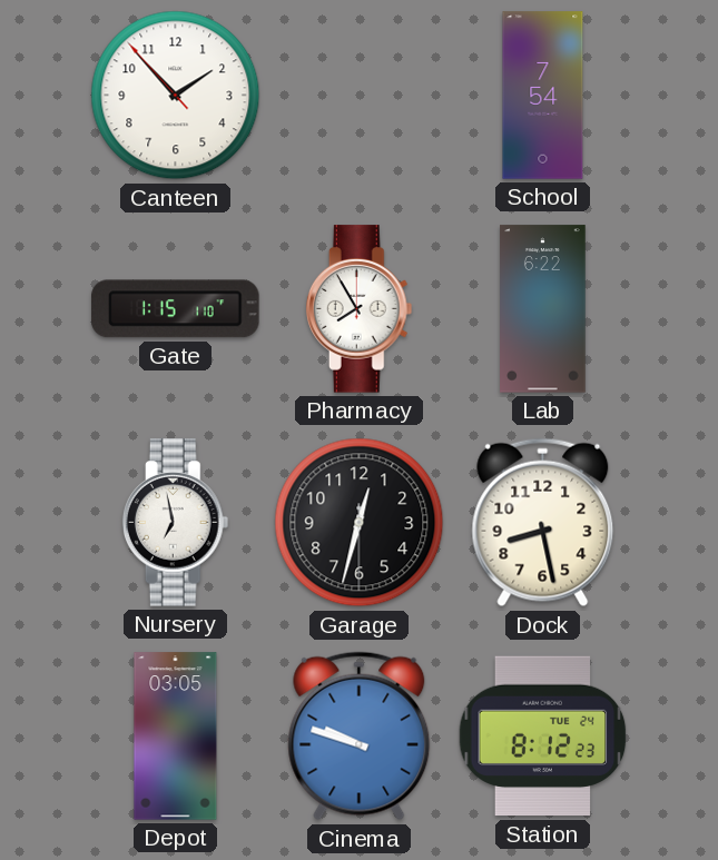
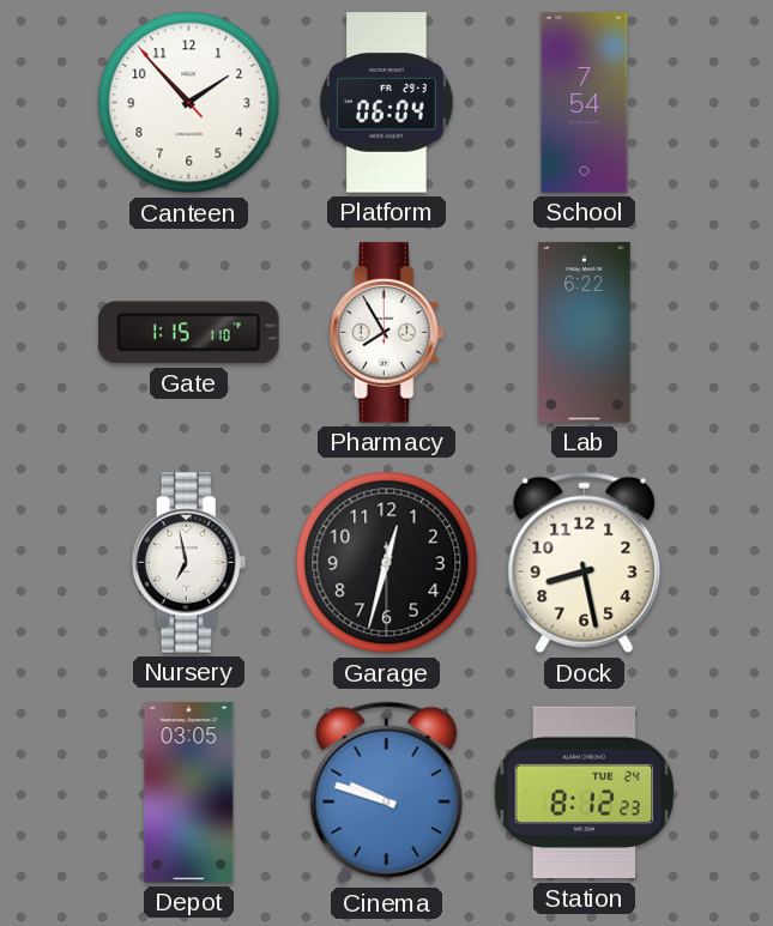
Platform: none -> 06:04
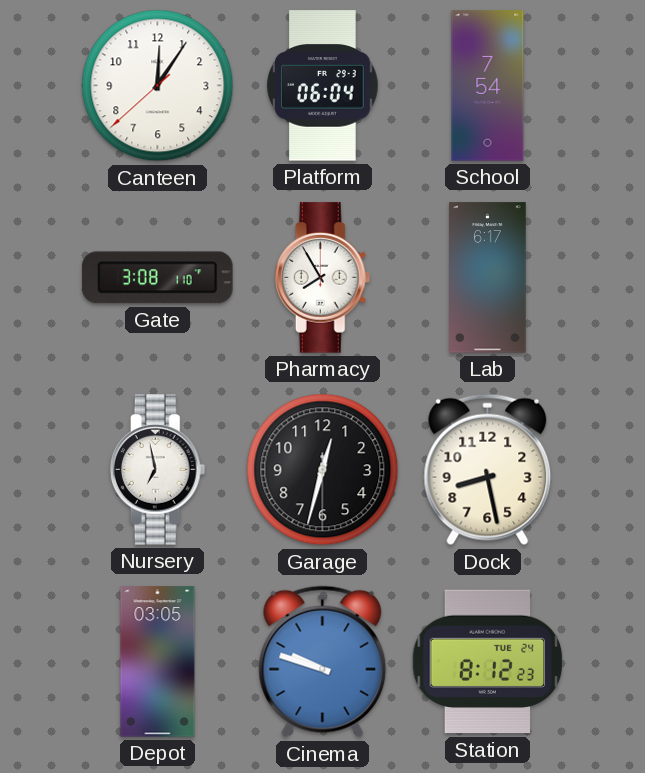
Canteen: 1:52 -> 12:05
Gate: 1:15 -> 3:08
Lab: 6:22 -> 6:17
